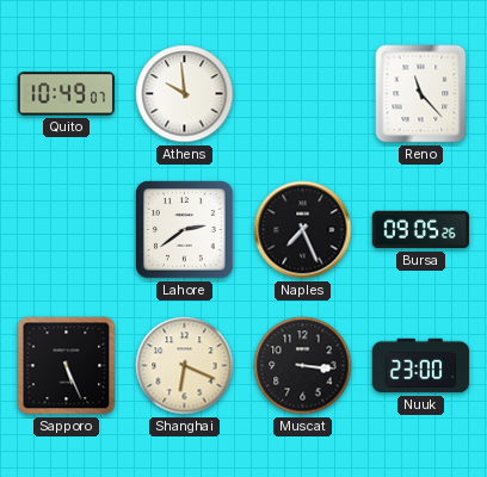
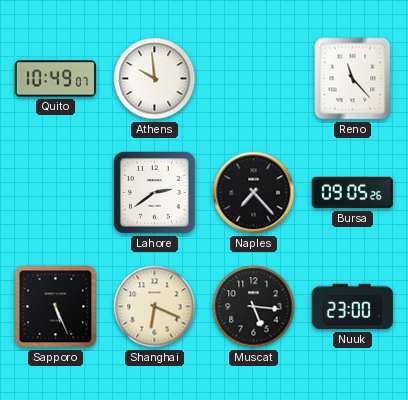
Naples: 7:26 -> 7:23
Muscat: 3:16 -> 5:16
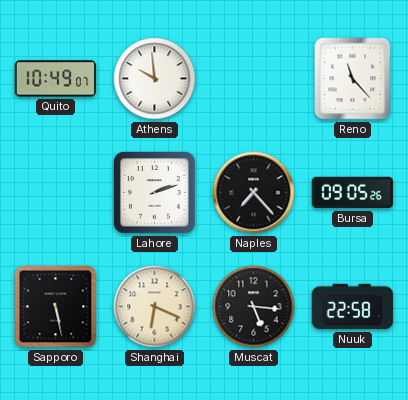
Lahore: 2:39 -> 2:12
Sapporo: 5:26 -> 5:28
Nuuk: 23:00 -> 22:58
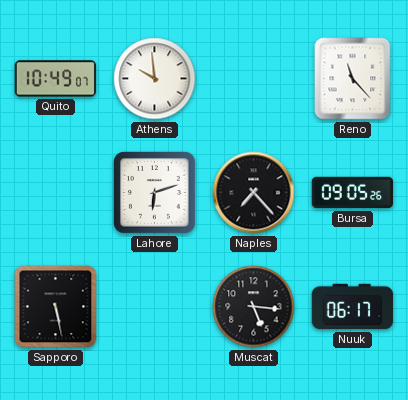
Lahore: 2:12 -> 6:12
Shanghai: 6:19 -> none
Nuuk: 22:58 -> 06:17
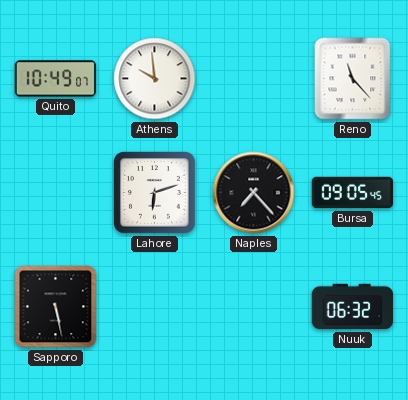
Bursa: 09:05:26 -> 09:05:45
Muscat: 5:16 -> none
Nuuk: 06:17 -> 06:32
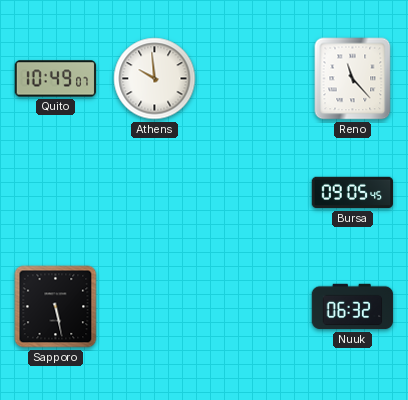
Lahore: 6:12 -> none
Naples: 7:23 -> none
